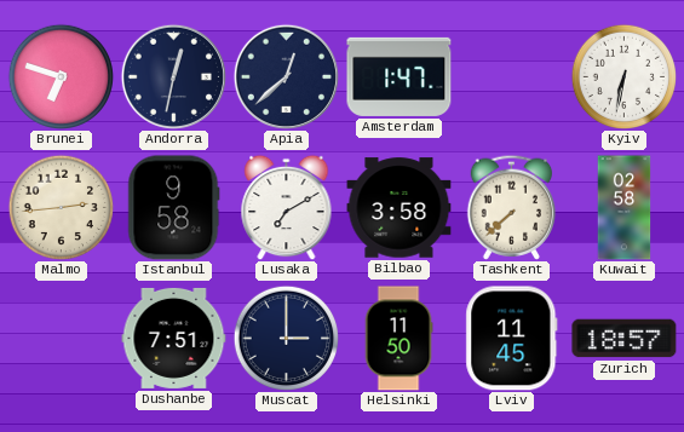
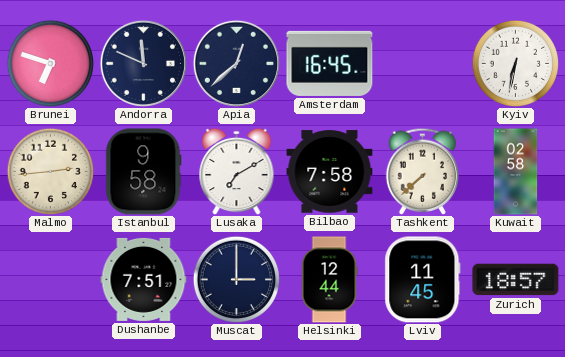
Andorra: 12:32 -> 11:49
Amsterdam: 1:47 -> 16:45
Bilbao: 3:58 -> 7:58
Helsinki: 11:50 -> 12:44
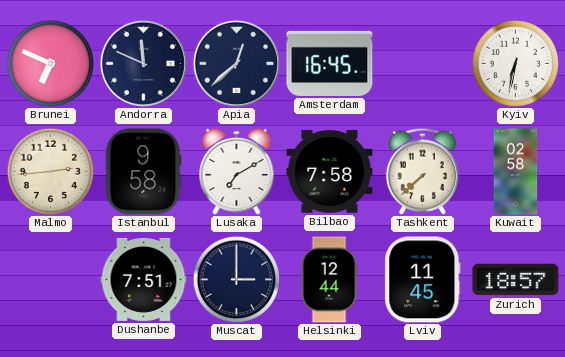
Brunei: 6:48 -> 6:49
